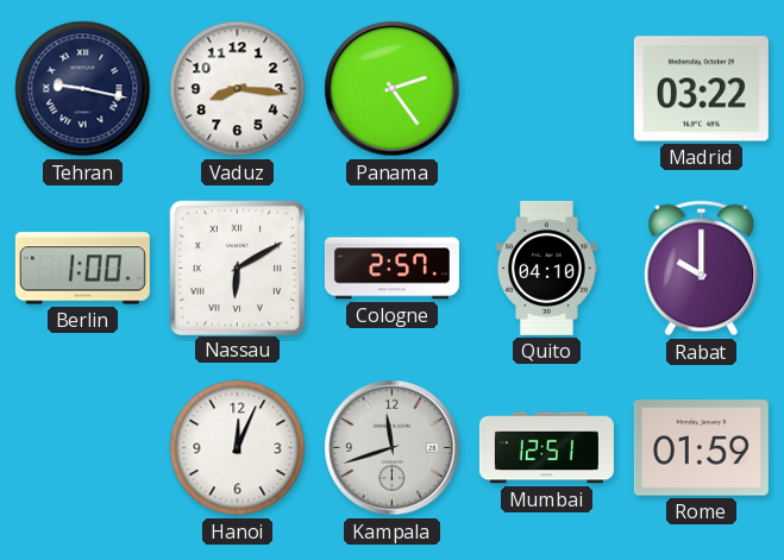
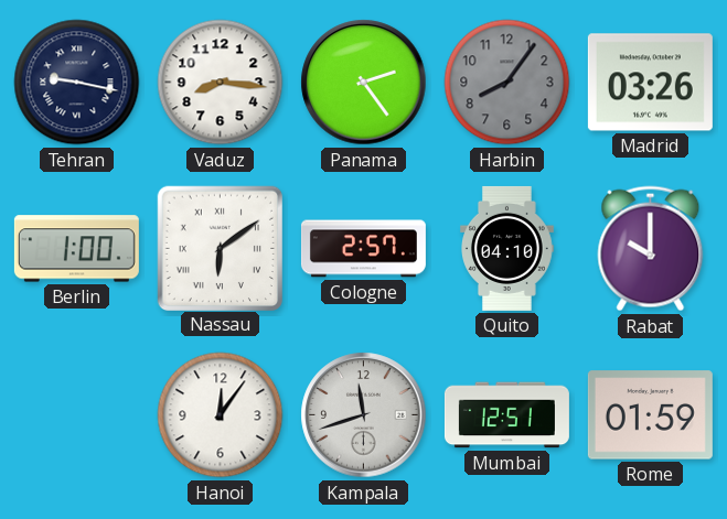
Harbin: none -> 8:06
Madrid: 03:22 -> 03:26
Nassau: 6:10 -> 6:09
Hanoi: 12:04 -> 12:06
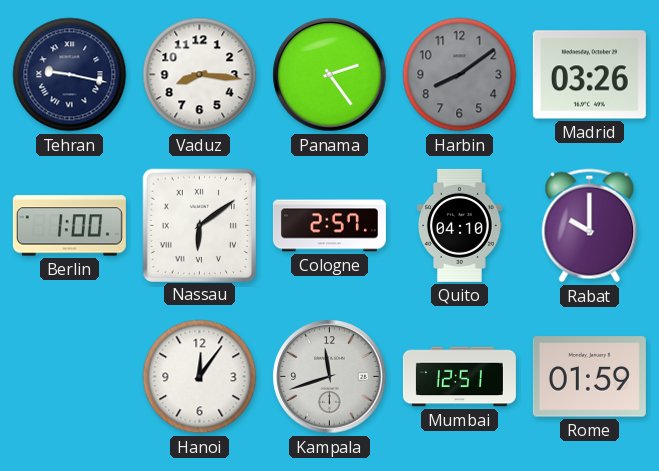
Harbin: 8:06 -> 8:09
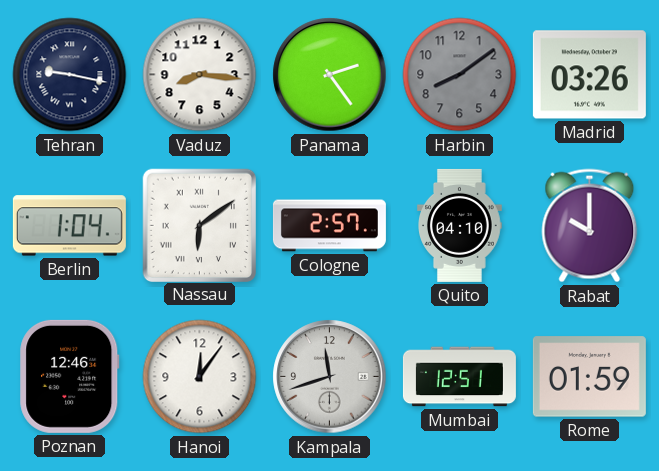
Berlin: 1:00 -> 1:04
Poznan: none -> 12:46
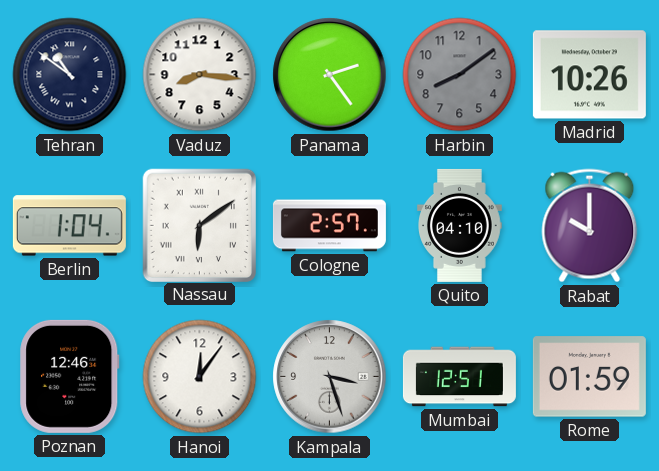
Tehran: 9:17 -> 10:51
Madrid: 03:26 -> 10:26
Kampala: 11:42 -> 3:27
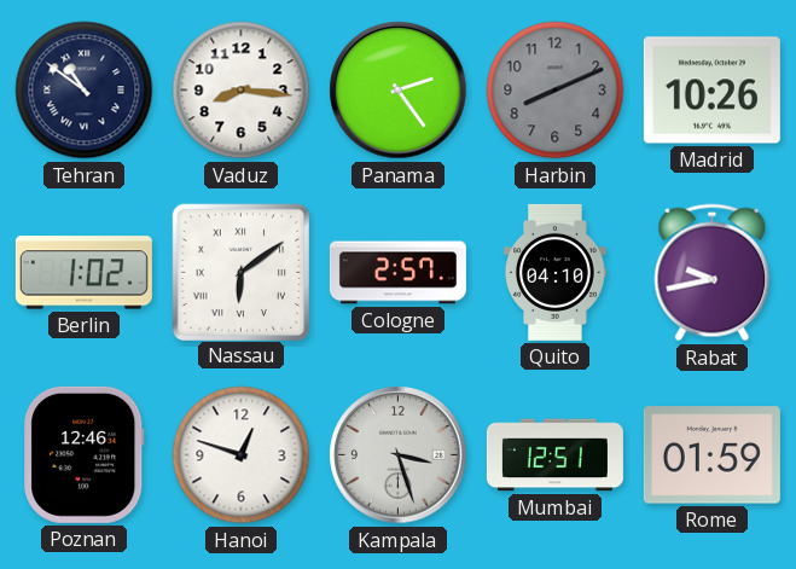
Harbin: 8:09 -> 8:11
Berlin: 1:04 -> 1:02
Rabat: 10:00 -> 9:43
Hanoi: 12:06 -> 12:48
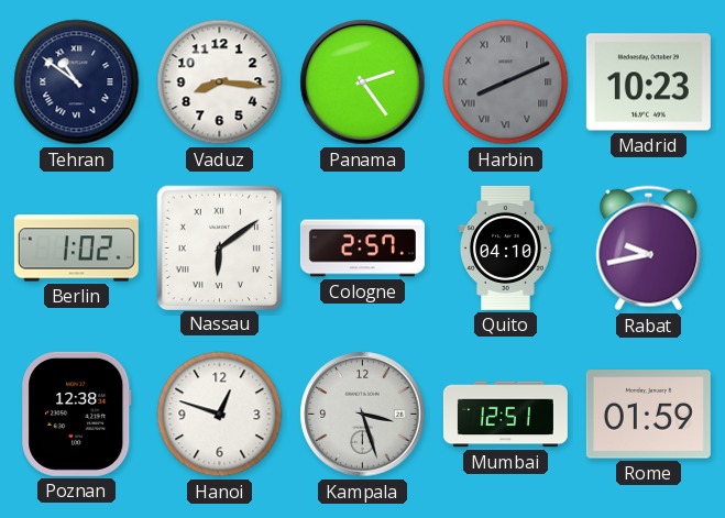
Harbin numerals: Arabic -> Roman
Madrid: 10:26 -> 10:23
Poznan: 12:46 -> 12:38
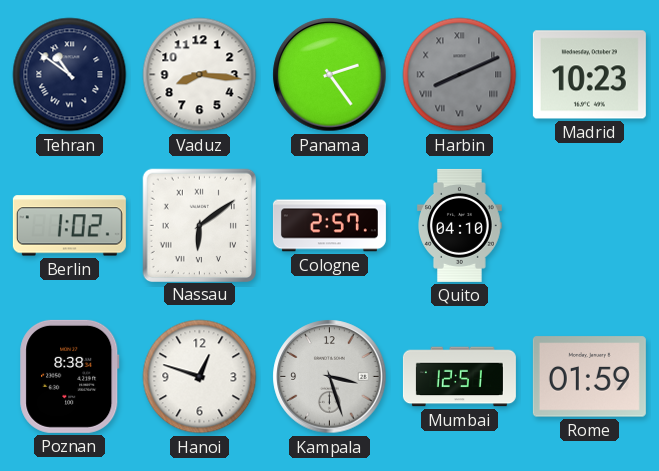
Rabat: 9:43 -> none
Poznan: 12:38 -> 8:38
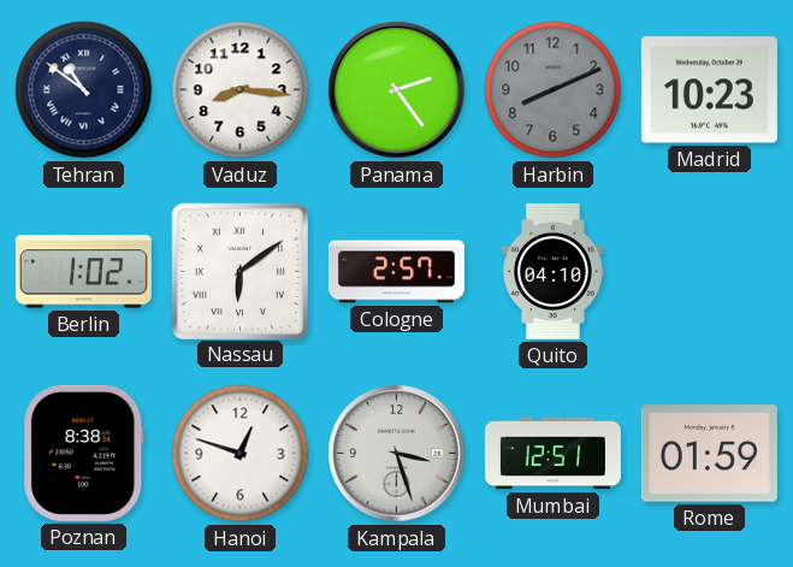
Harbin numerals: Roman -> Arabic
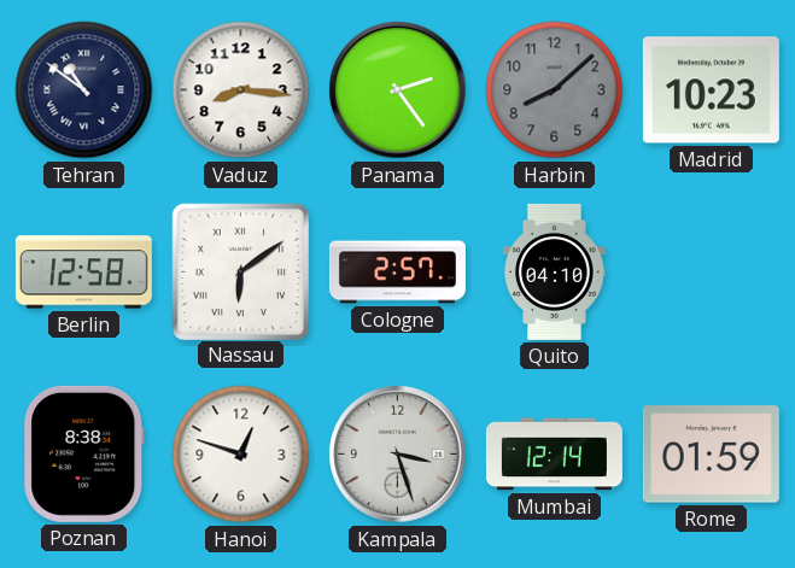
Harbin: 8:11 -> 8:08
Berlin: 1:02 -> 12:58
Mumbai: 12:51 -> 12:14
